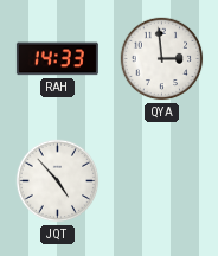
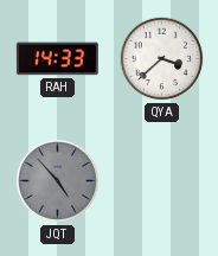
QYA: 2:59 -> 3:38
JQT dial: white -> grey
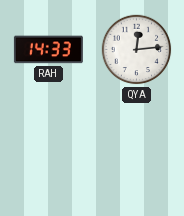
QYA: 3:38 -> 12:14
JQT: 4:53 -> none
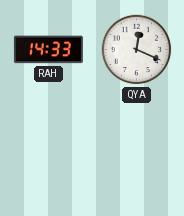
QYA: 12:14 -> 12:19
